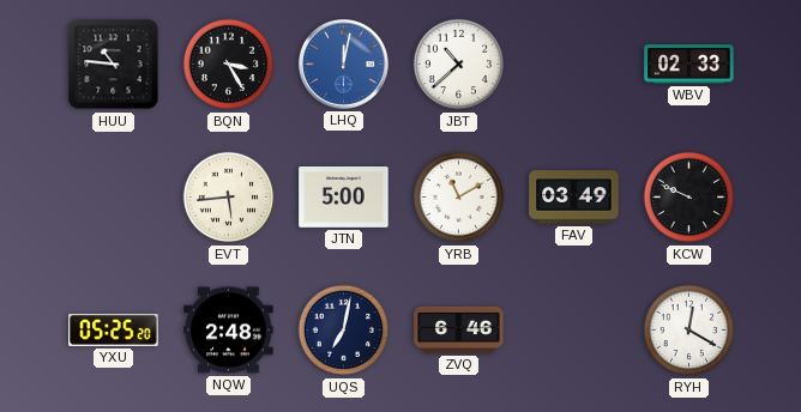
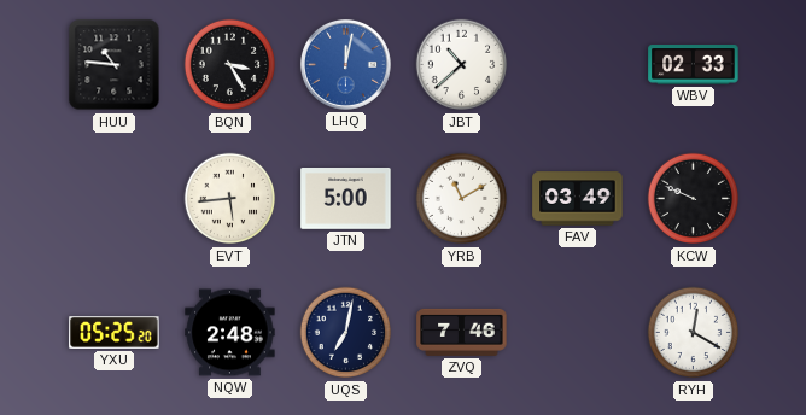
ZVQ: 6:46 -> 7:46
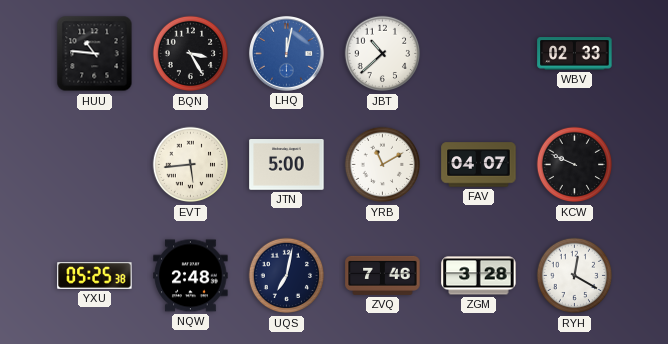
FAV: 03:49 -> 04:07
YXU: 05:25:20 -> 05:25:38
ZGM: none -> 3:28
